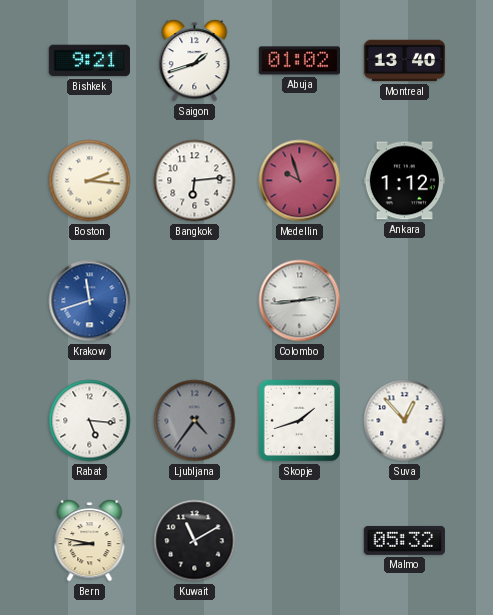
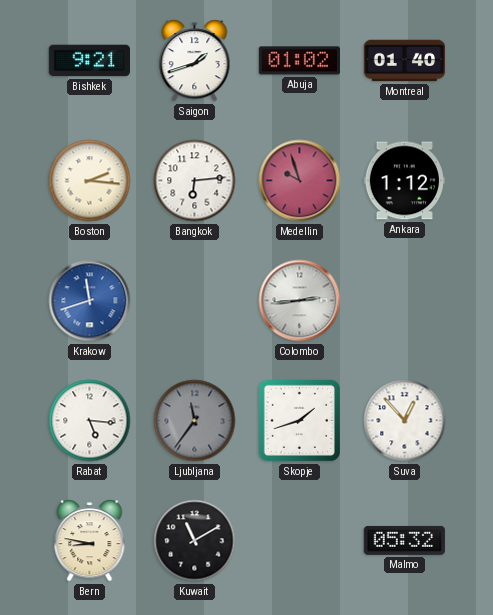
Montreal: 13:40 -> 01:40
Ljubljana: 4:36 -> 11:36
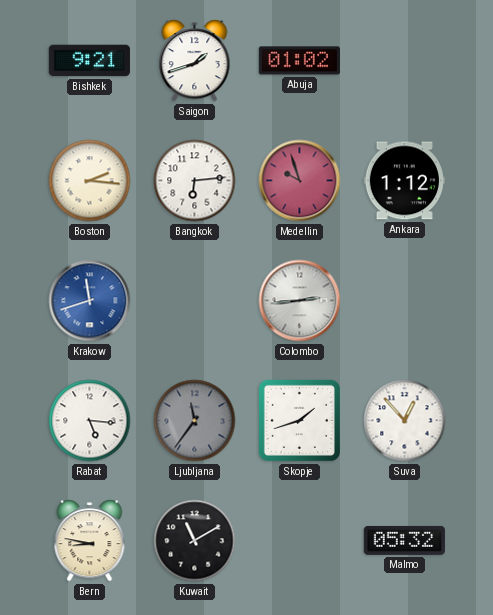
Montreal: 01:40 -> none
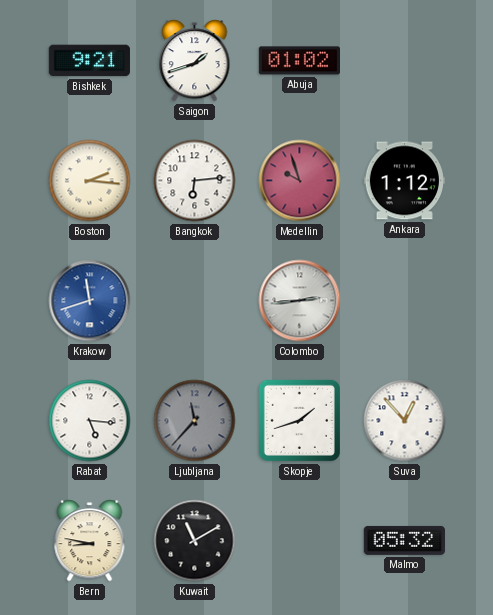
Ljubljana: 11:36 -> 11:37
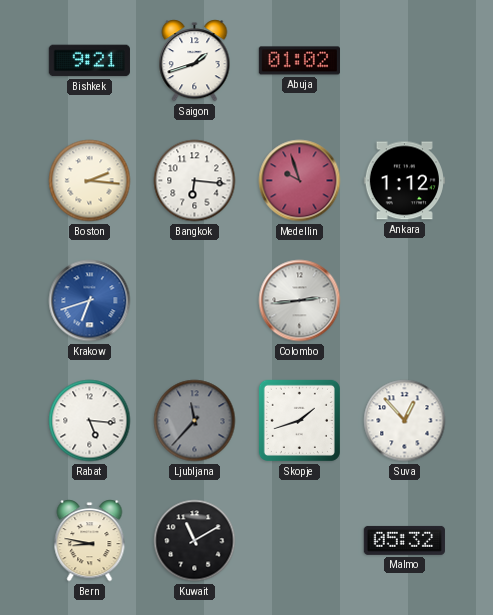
Bangkok: 6:14 -> 6:16
Krakow: 11:42 -> 6:42
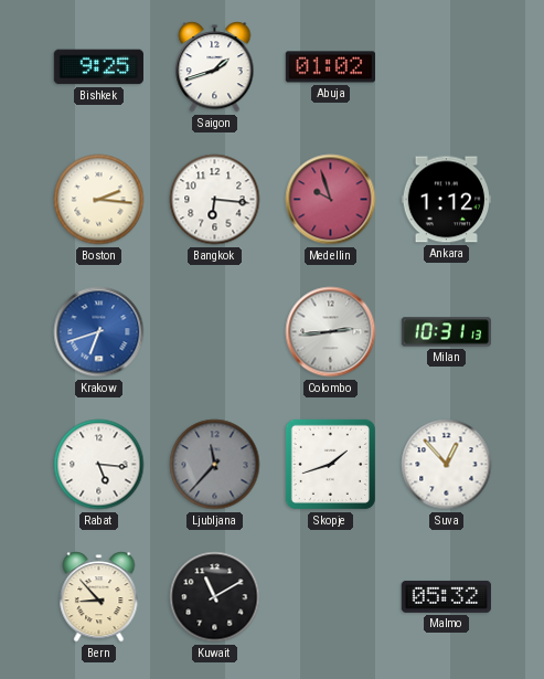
Bishkek: 9:21 -> 9:25
Milan: none -> 10:31
Bern: 8:47 -> 8:53
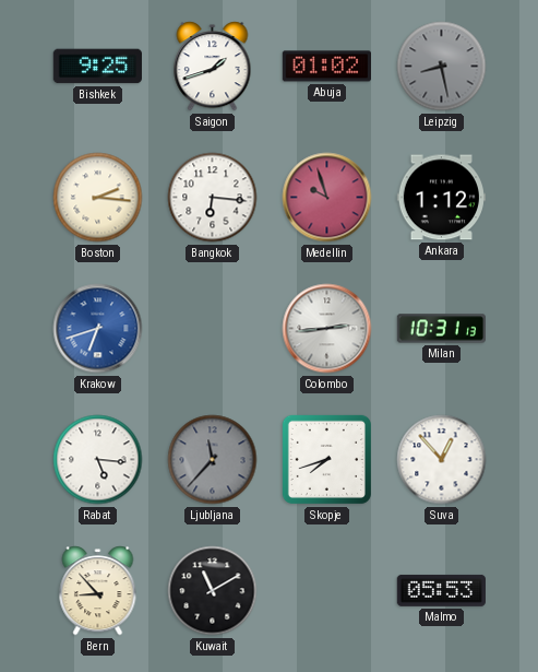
Leipzig: none -> 8:28
Skopje: 1:42 -> 7:42
Malmo: 05:32 -> 05:53
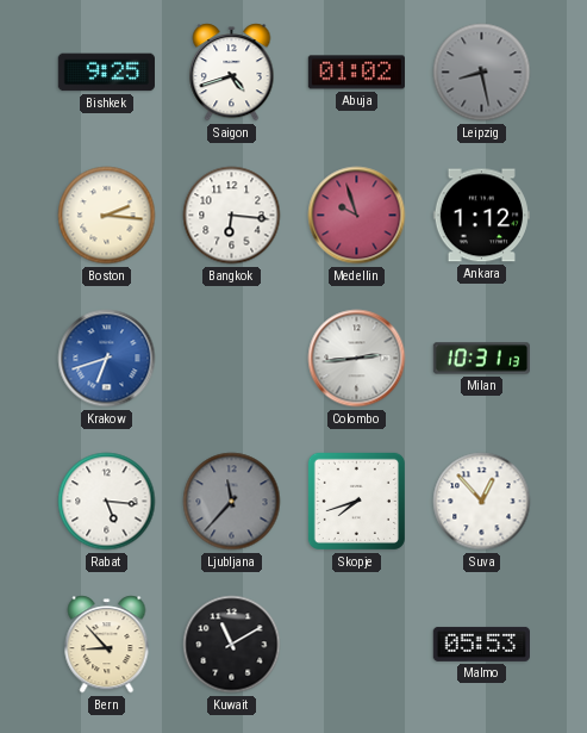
Saigon: 1:42 -> 4:42
